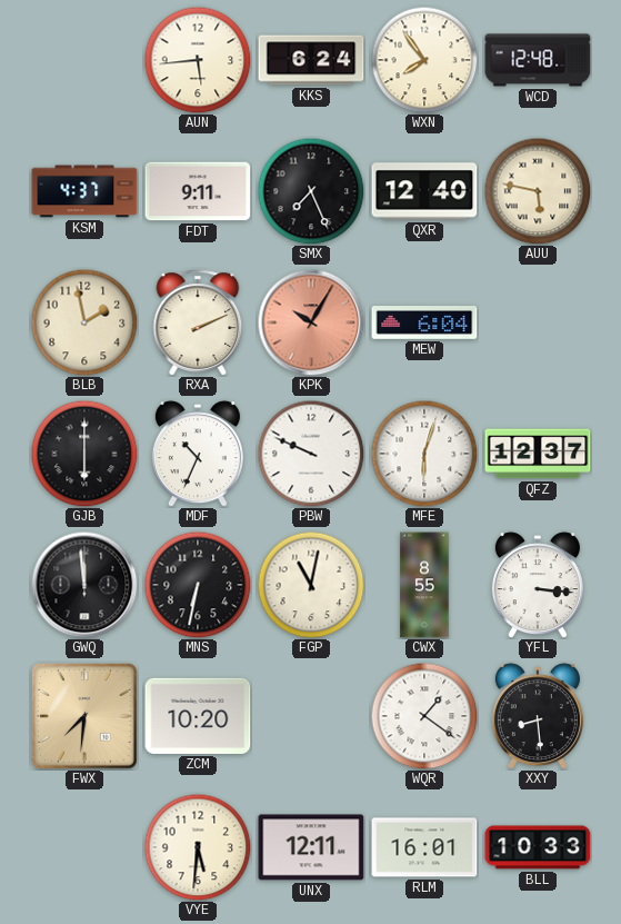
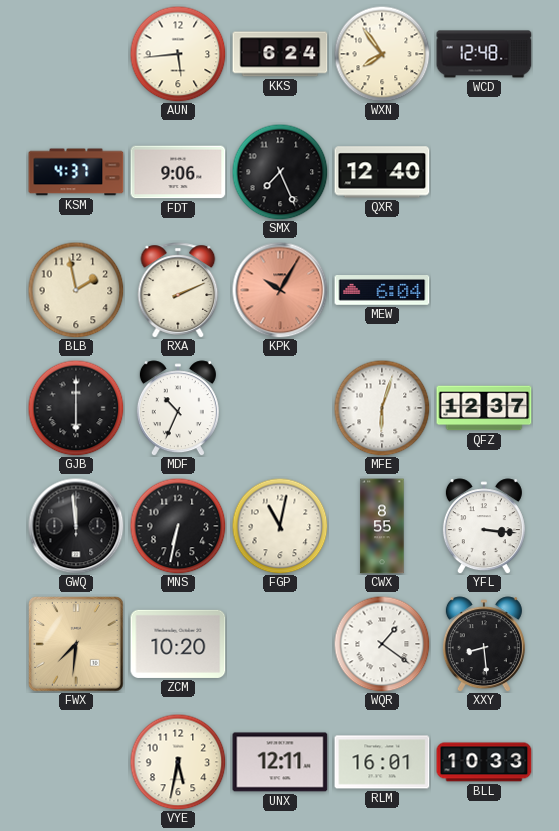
FDT: 9:11 -> 9:06
AUU: 5:47 -> none
PBW: 9:49 -> none
VYE: 5:31 -> 5:32
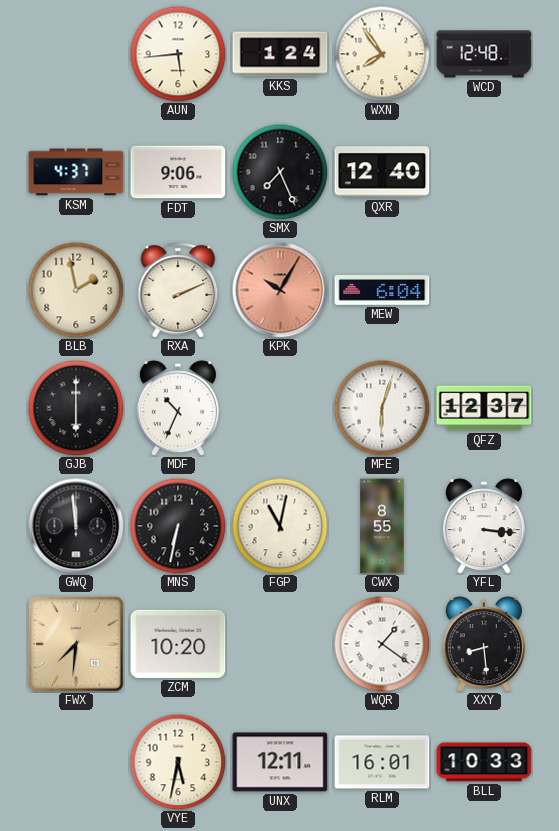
KKS: 6:24 -> 1:24
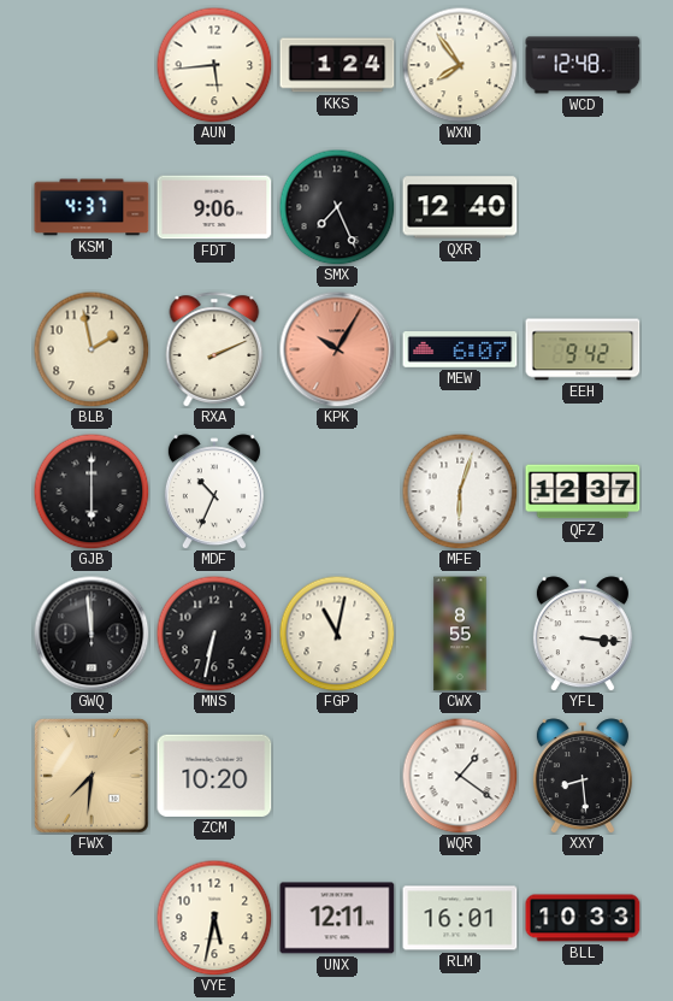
MEW: 6:04 -> 6:07
EEH: none -> 9:42
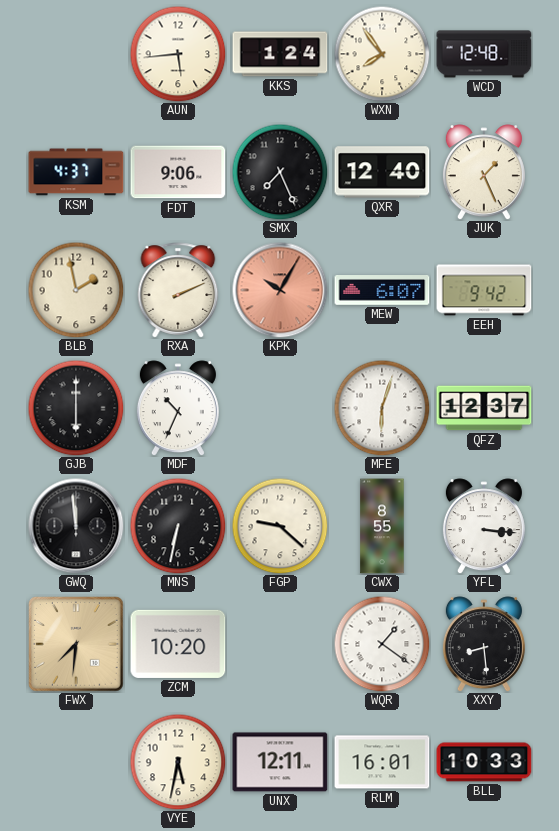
JUK: none -> 1:26
FGP: 11:02 -> 9:22
